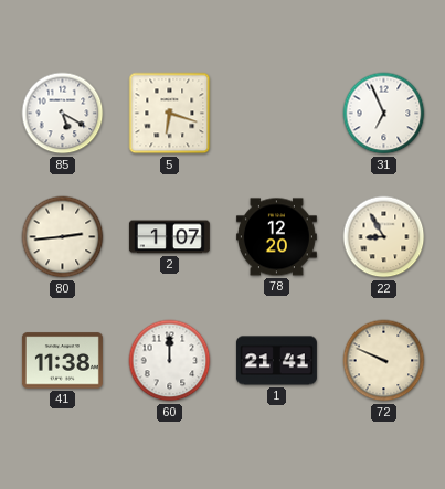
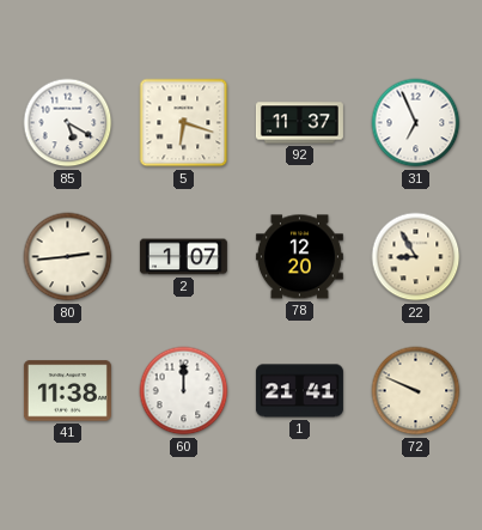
92: none -> 11:37
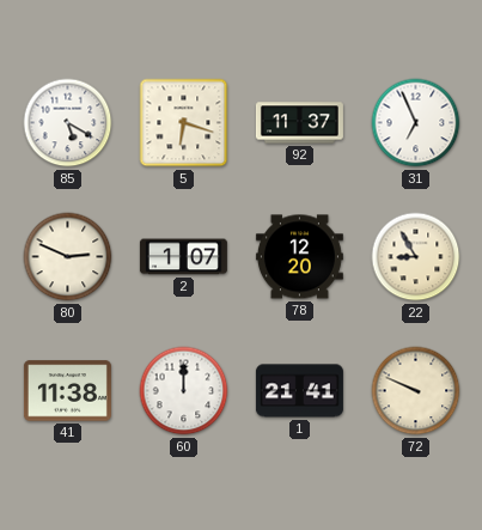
80: 2:44 -> 2:49
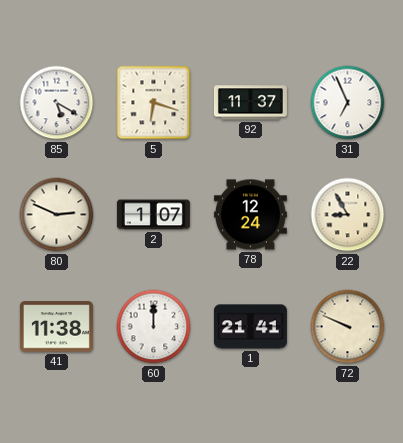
78: 12:20 -> 12:24
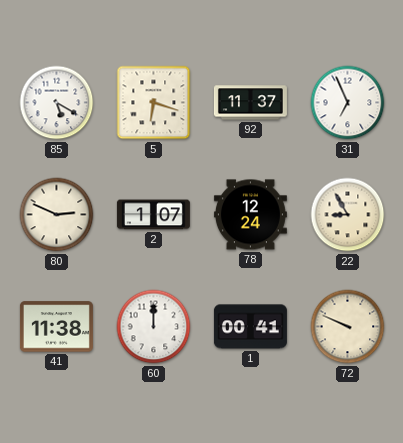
1: 21:41 -> 00:41
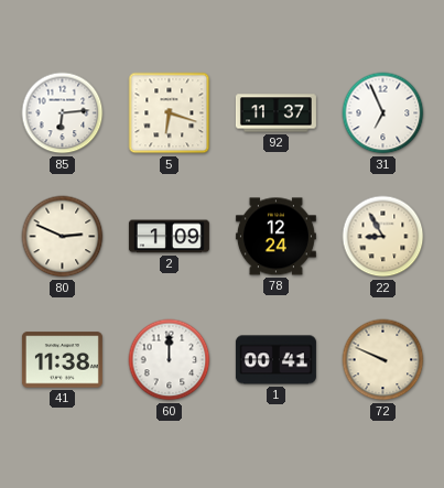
85: 5:20 -> 6:14
2: 1:07 -> 1:09
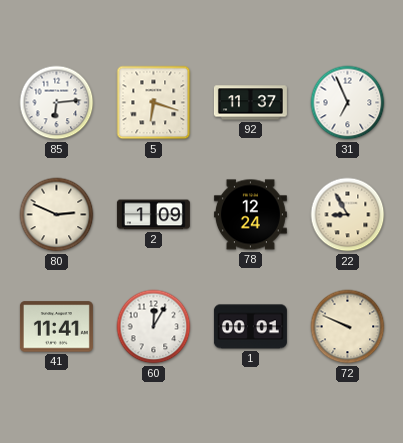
41: 11:38 -> 11:41
60: 12:00 -> 12:05
1: 00:41 -> 00:01
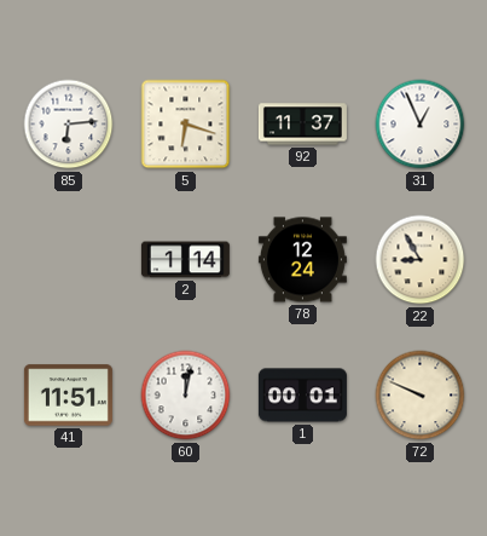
31: 6:56 -> 12:56
80: 2:49 -> none
2: 1:09 -> 1:14
41: 11:41 -> 11:51
60: 12:05 -> 12:02
